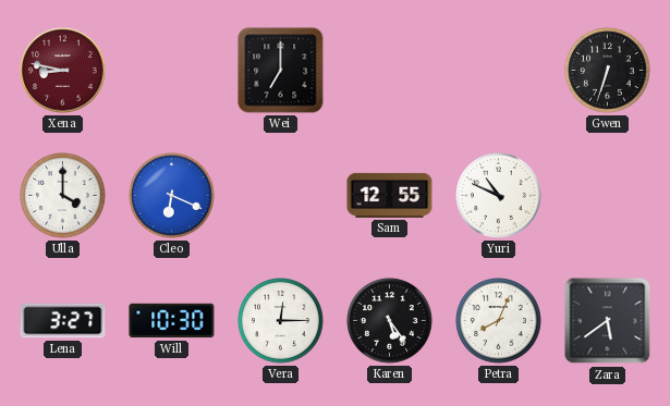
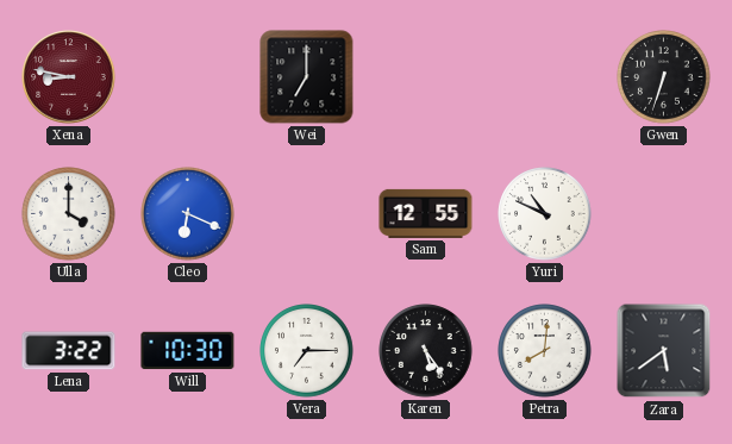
Lena: 3:27 -> 3:22
Vera: 12:15 -> 7:15
Petra: 8:04 -> 8:01
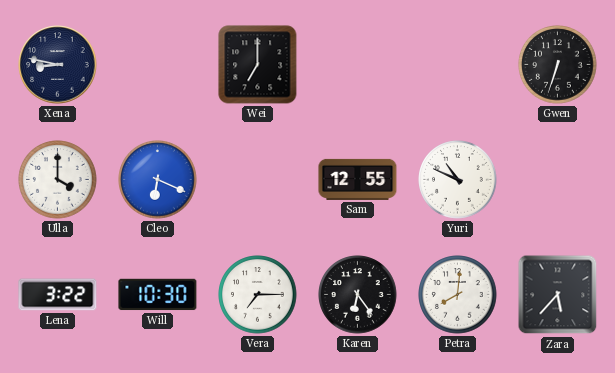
Xena dial: burgundy -> navy
Karen: 5:24 -> 6:24
Zara: 5:39 -> 5:37
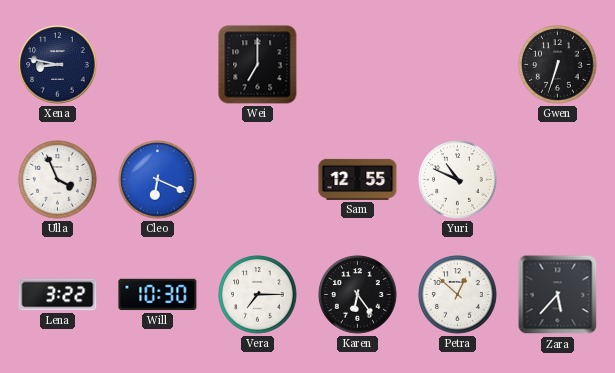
Ulla: 4:00 -> 3:56
Petra: 8:01 -> 12:52
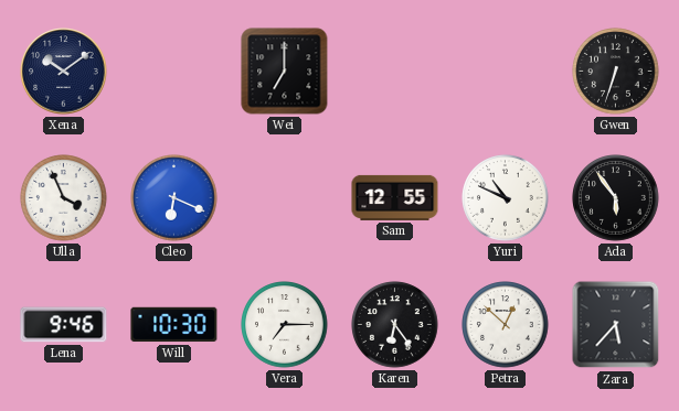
Xena: 8:47 -> 10:09
Ada: none -> 5:54
Lena: 3:22 -> 9:46
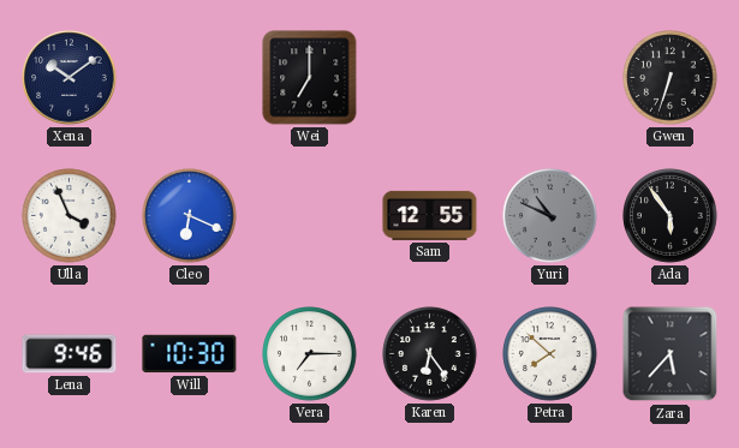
Yuri dial: white -> grey
Petra: 12:52 -> 7:52
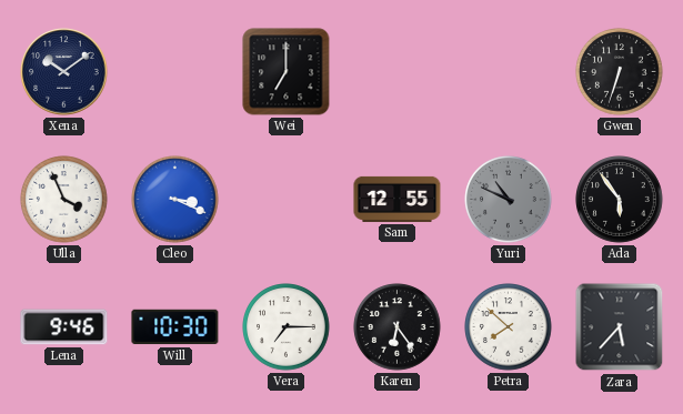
Cleo: 6:19 -> 3:19
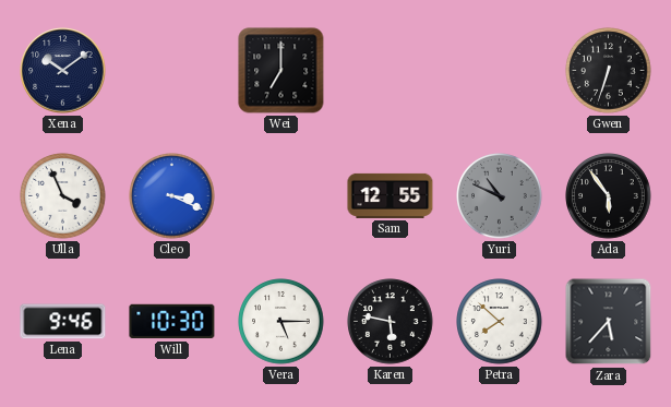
Vera: 7:15 -> 5:15
Karen: 6:24 -> 5:47
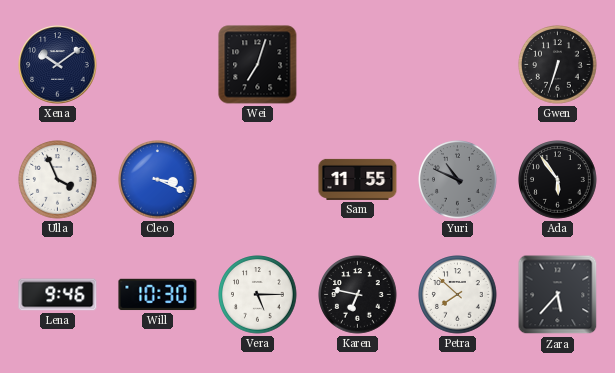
Wei: 7:00 -> 7:03
Sam: 12:55 -> 11:55
Karen: 5:47 -> 6:47
